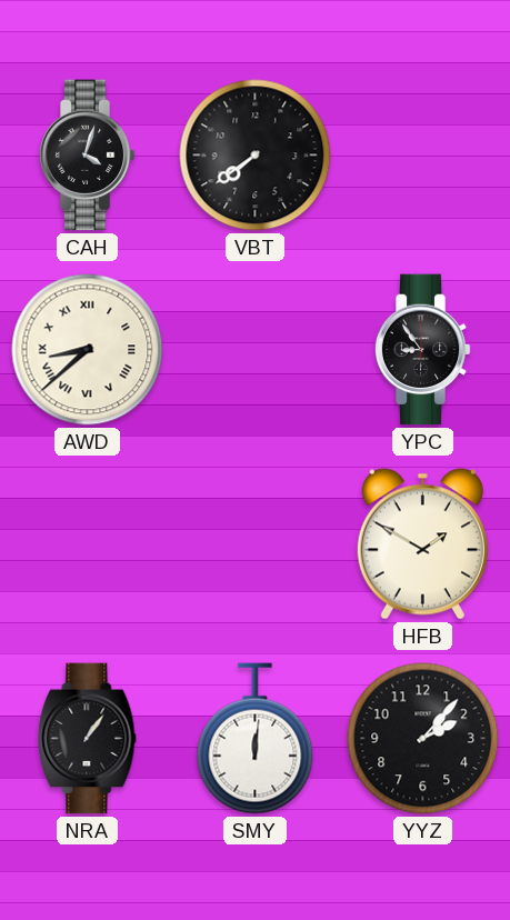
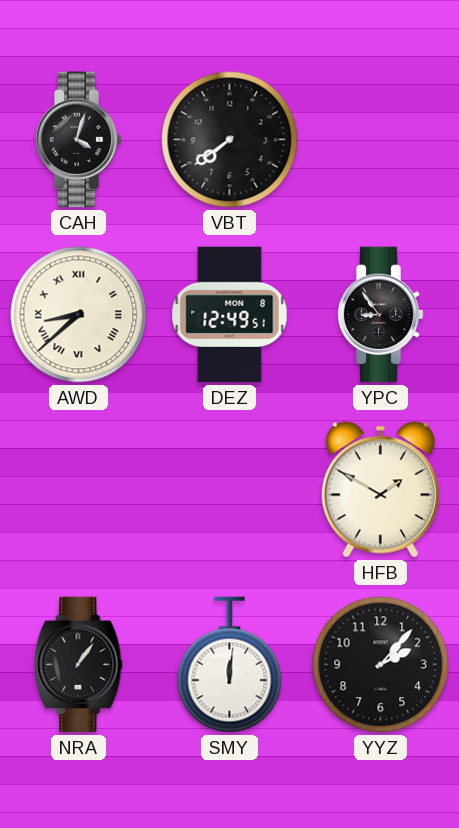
DEZ: none -> 12:49
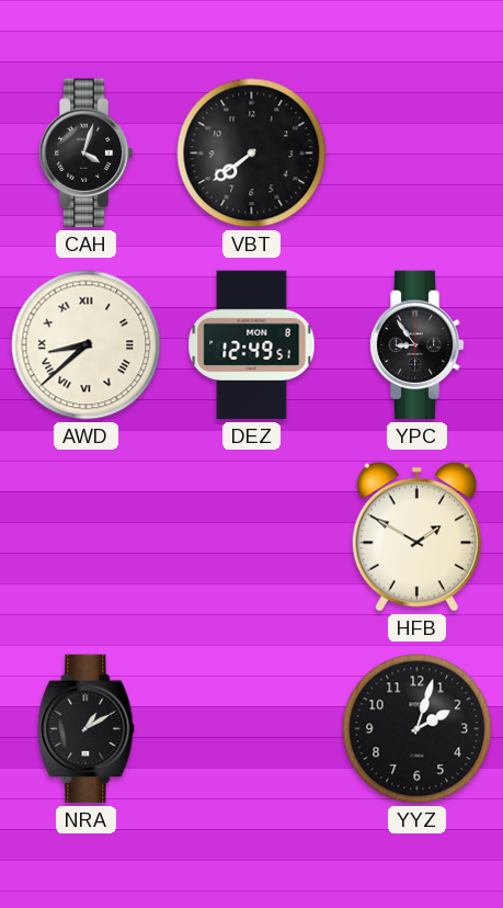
NRA: 1:06 -> 1:10
SMY: 12:01 -> none
YYZ: 2:07 -> 2:03
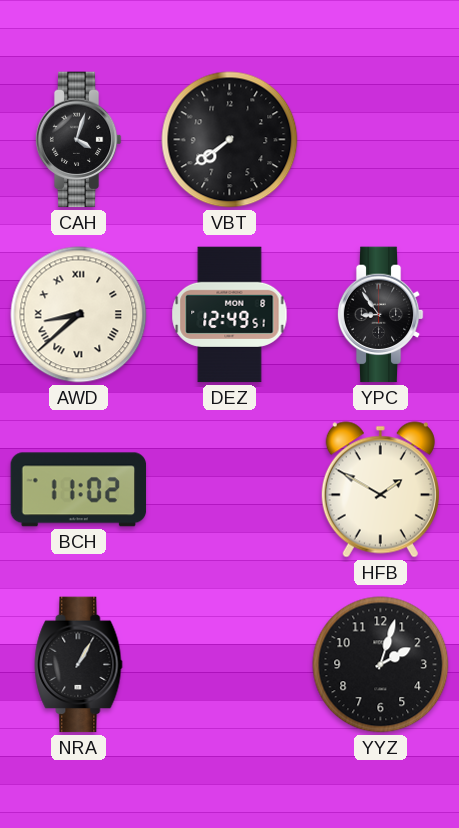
BCH: none -> 11:02
NRA: 1:10 -> 1:05
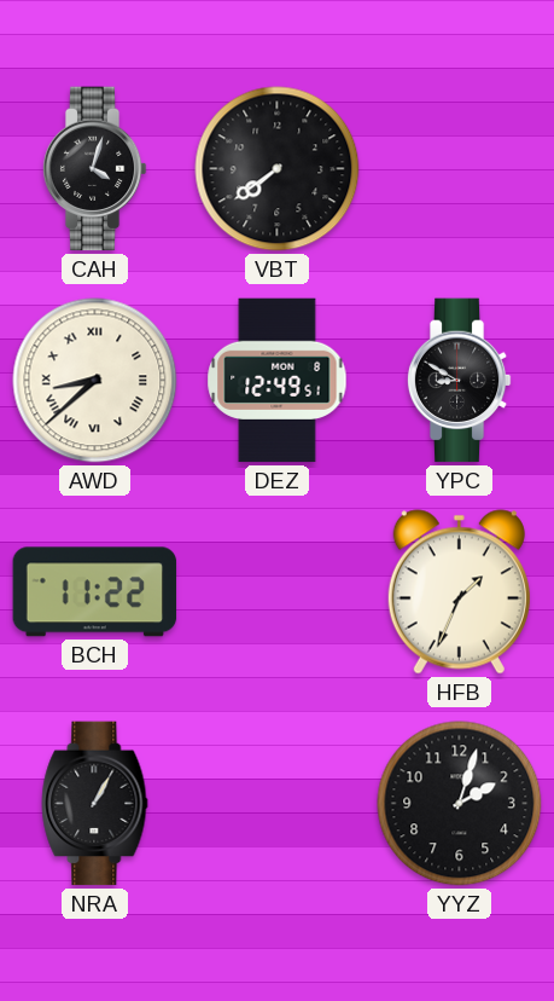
YPC: 8:54 -> 8:50
BCH: 11:02 -> 11:22
HFB: 1:50 -> 1:34
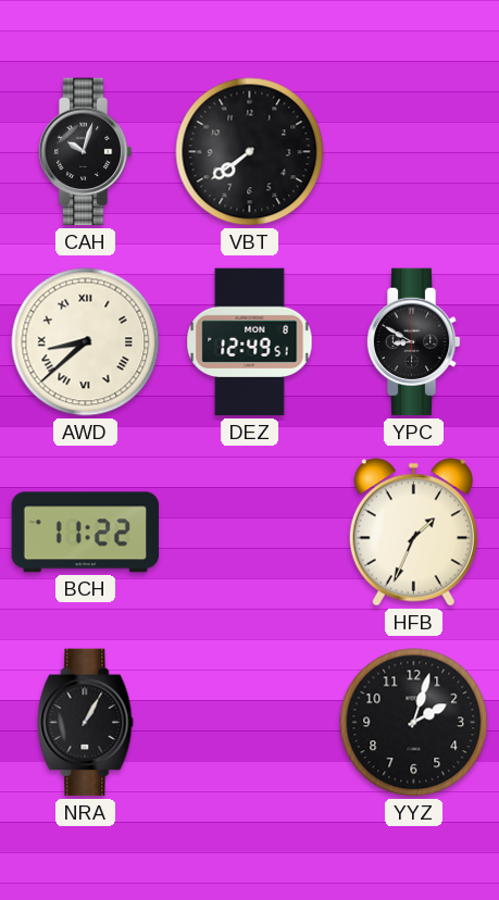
CAH: 4:03 -> 10:03
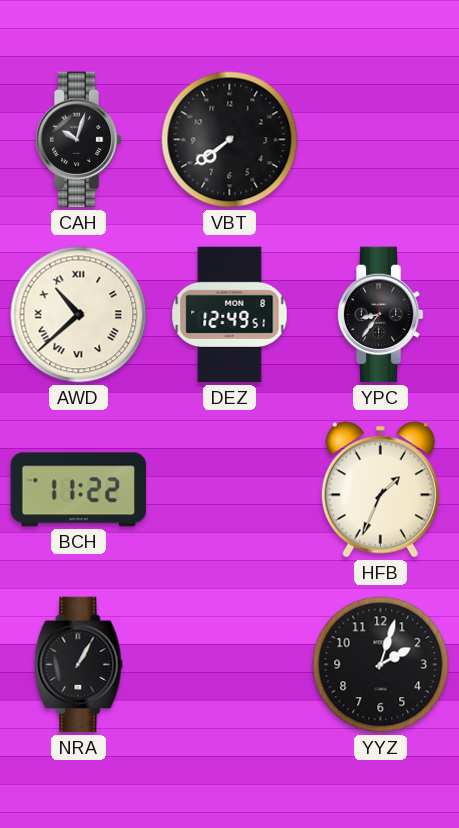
AWD: 8:38 -> 10:38
YPC: 8:50 -> 8:36
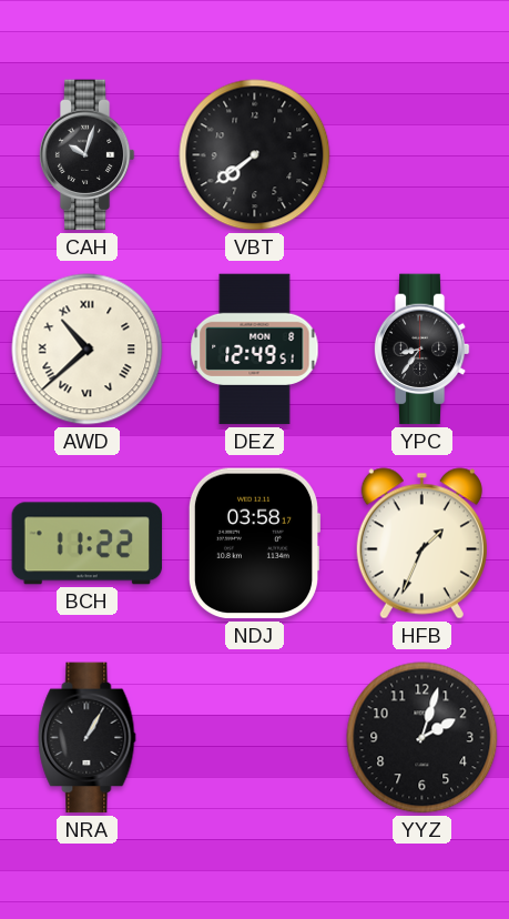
NDJ: none -> 03:58
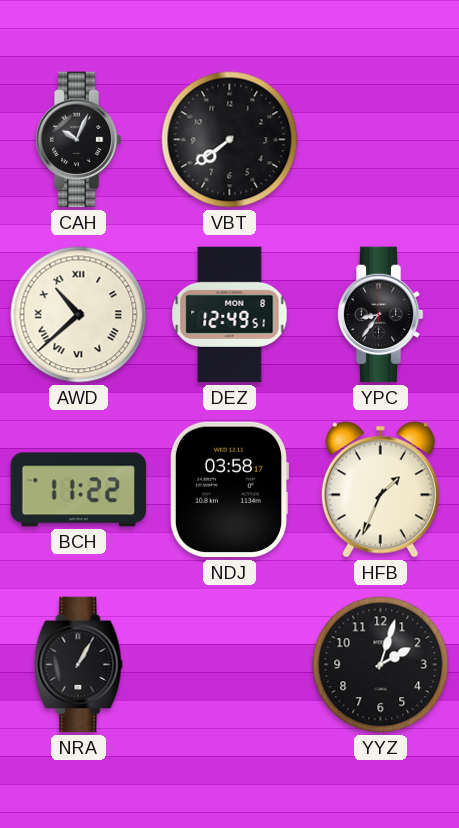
CAH: 10:03 -> 10:04
